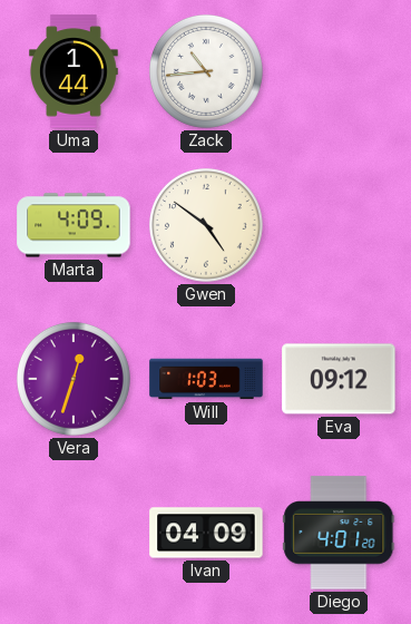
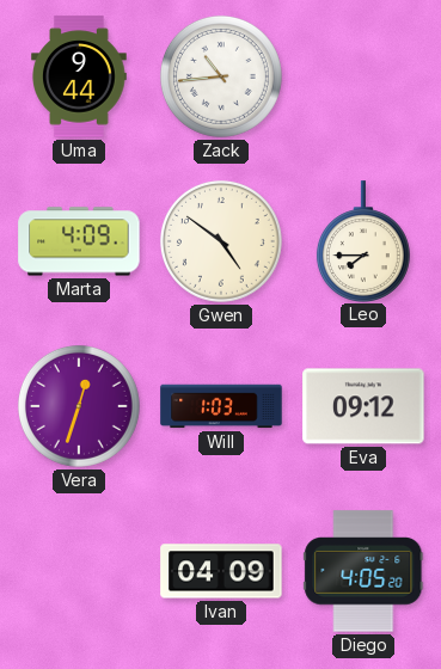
Uma: 1:44 -> 9:44
Leo: none -> 7:45
Diego: 4:01 -> 4:05
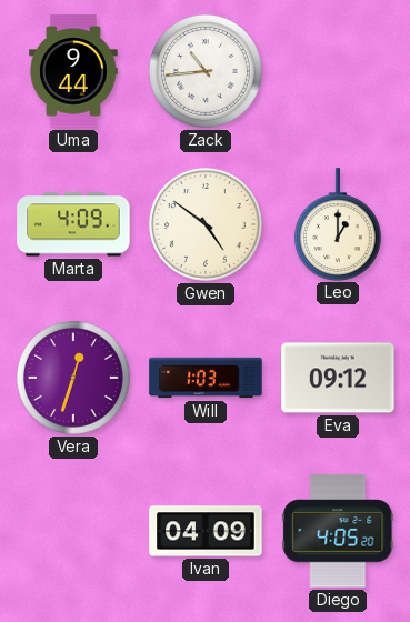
Leo: 7:45 -> 1:00
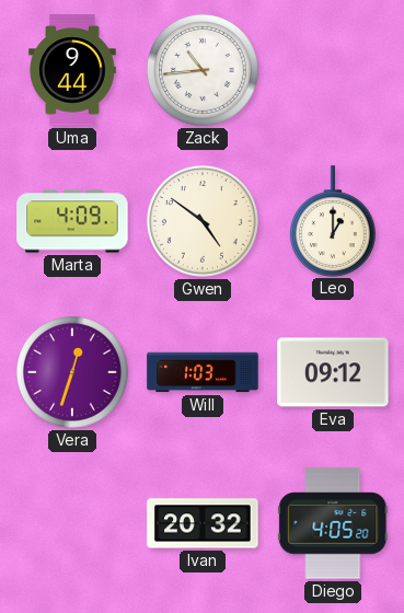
Ivan: 04:09 -> 20:32
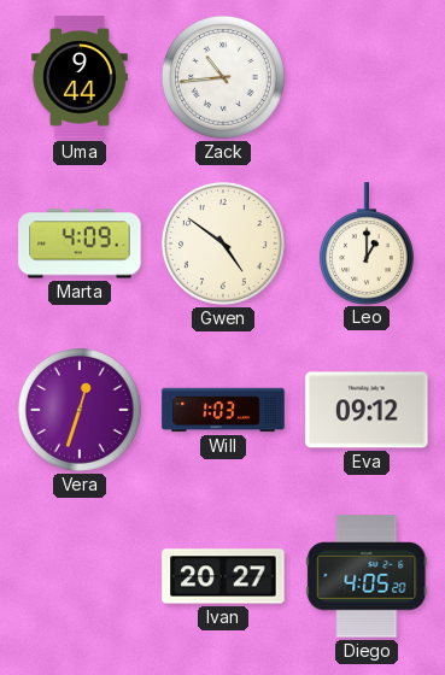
Ivan: 20:32 -> 20:27
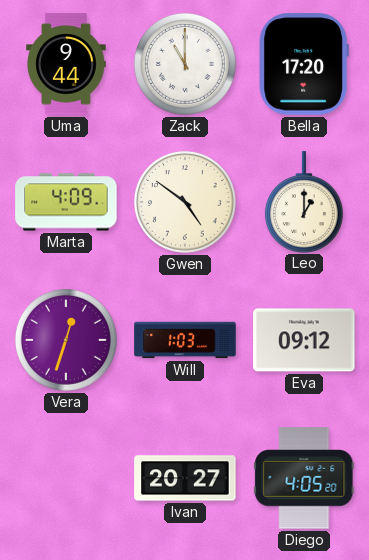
Zack: 10:44 -> 11:00
Bella: none -> 17:20
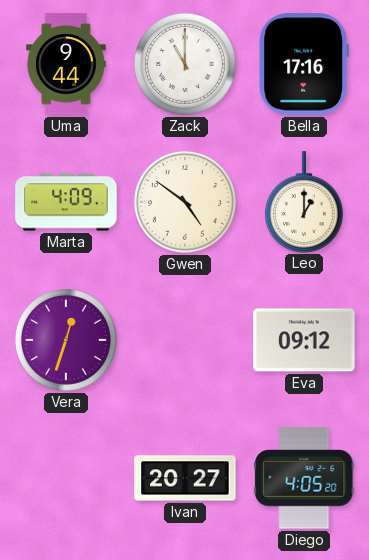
Bella: 17:20 -> 17:16
Will: 1:03 -> none
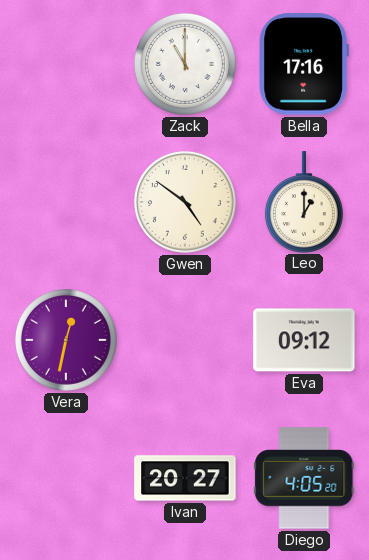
Uma: 9:44 -> none
Marta: 4:09 -> none
Vera: 12:33 -> 12:32
